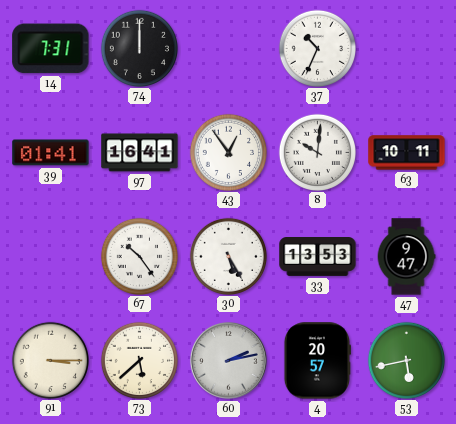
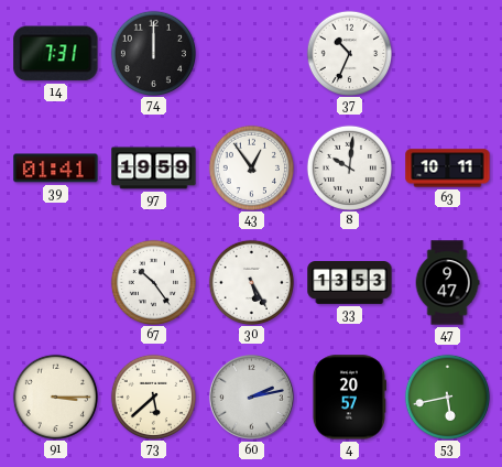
97: 16:41 -> 19:59
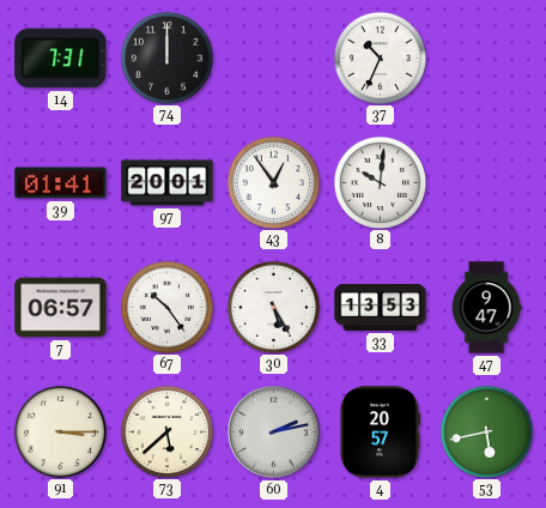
97: 19:59 -> 20:01
63: 10:11 -> none
7: none -> 06:57
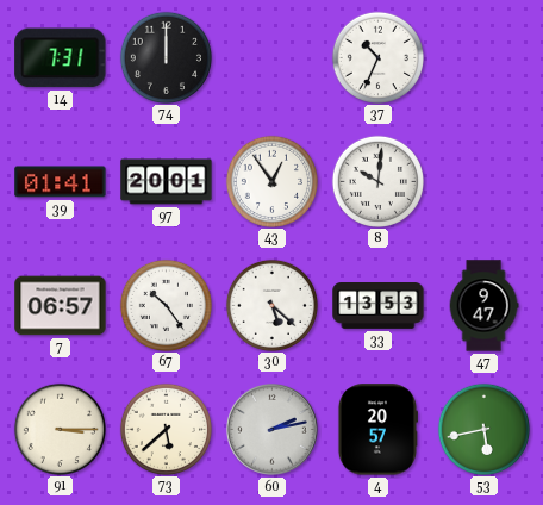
30: 5:25 -> 5:22
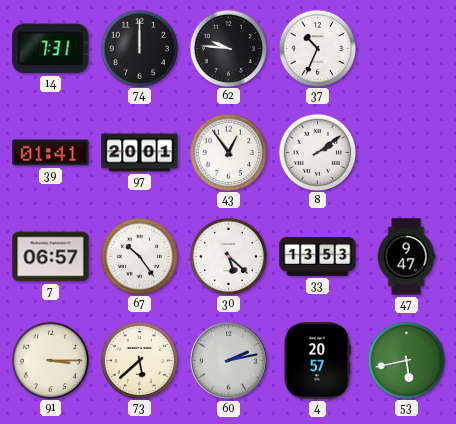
62: none -> 9:46
8: 10:01 -> 2:09
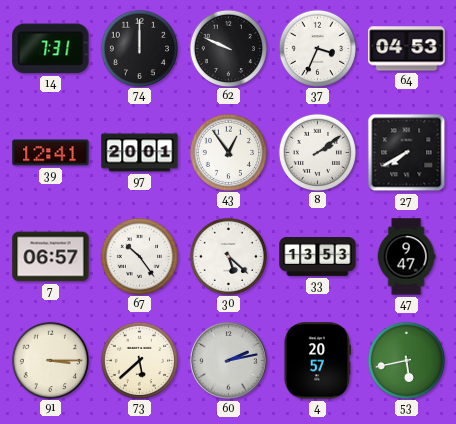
62: 9:46 -> 9:49
37: 10:34 -> 3:34
64: none -> 04:53
39: 01:41 -> 12:41
27: none -> 7:40
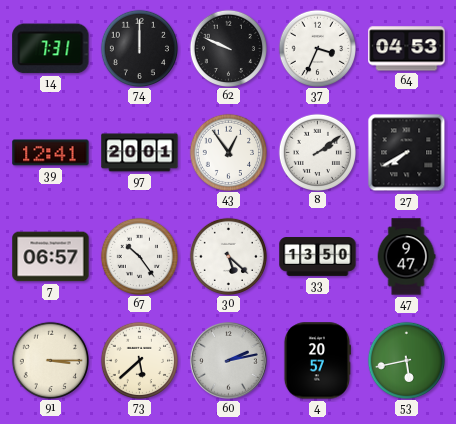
33: 13:53 -> 13:50
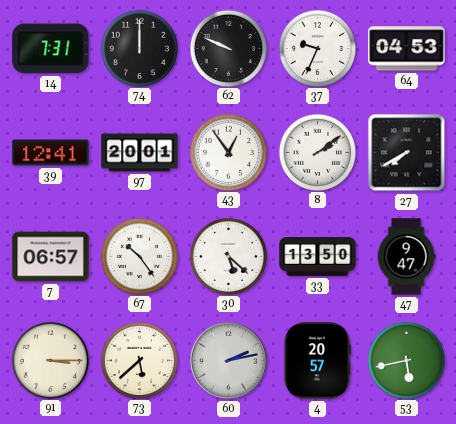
37: 3:34 -> 9:34
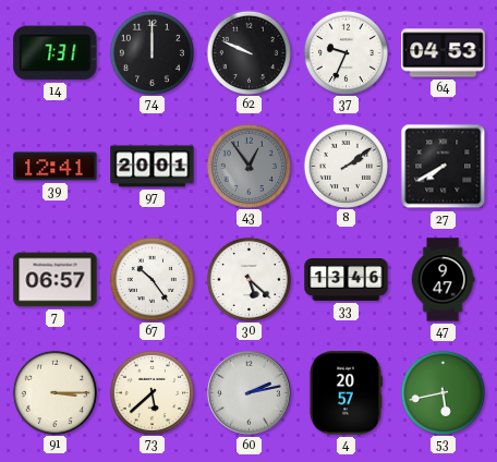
43 dial: white -> grey
33: 13:50 -> 13:46
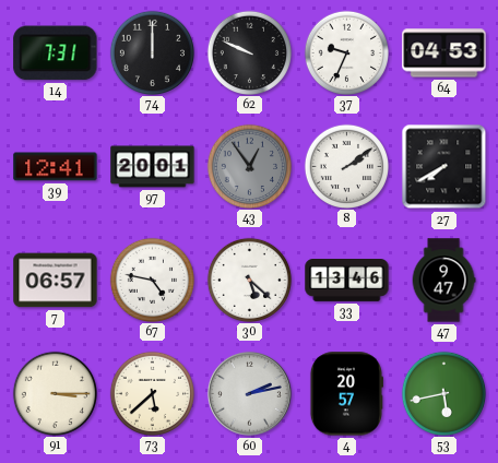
67: 10:24 -> 4:47
